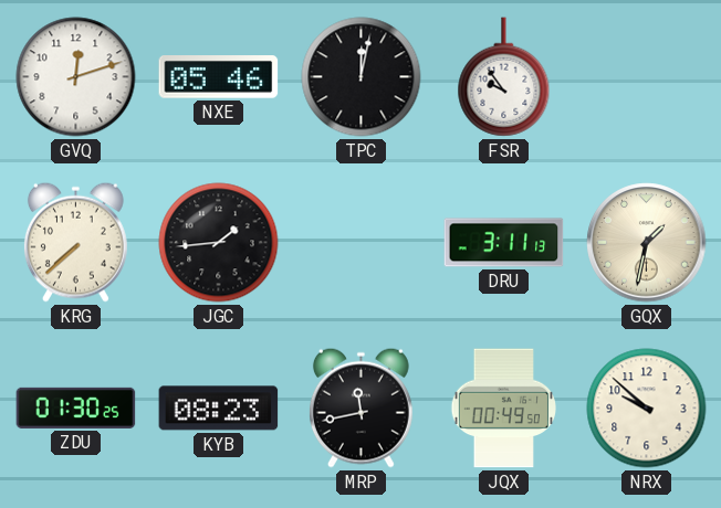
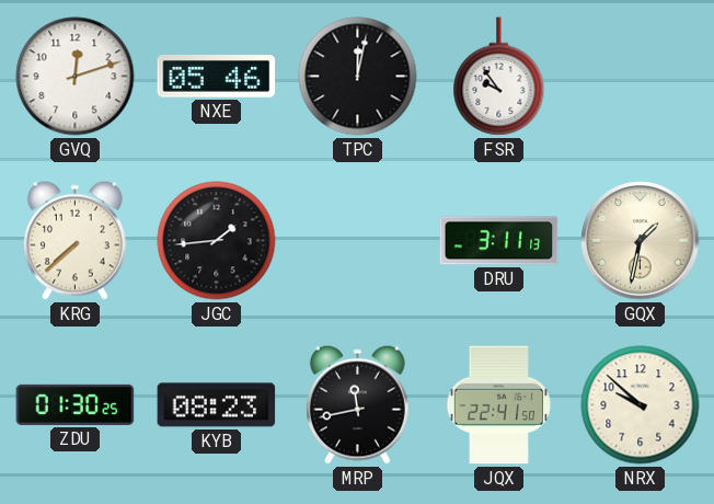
JQX: 00:49 -> 22:41
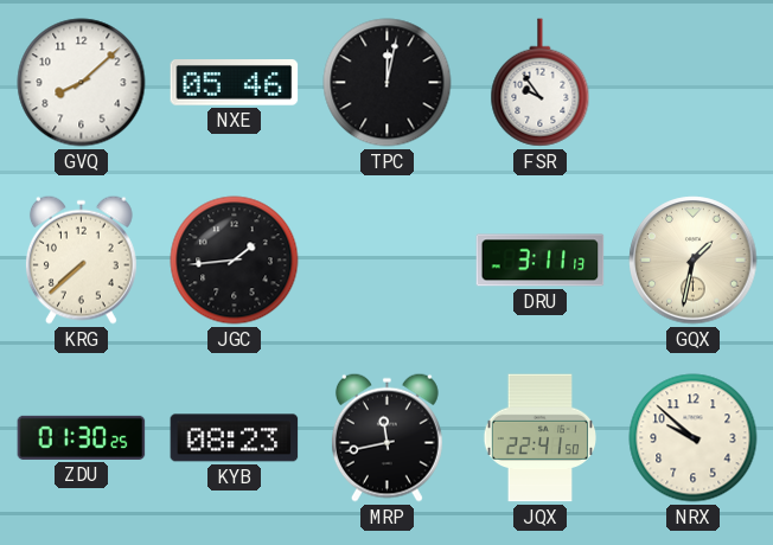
GVQ: 12:12 -> 8:08
